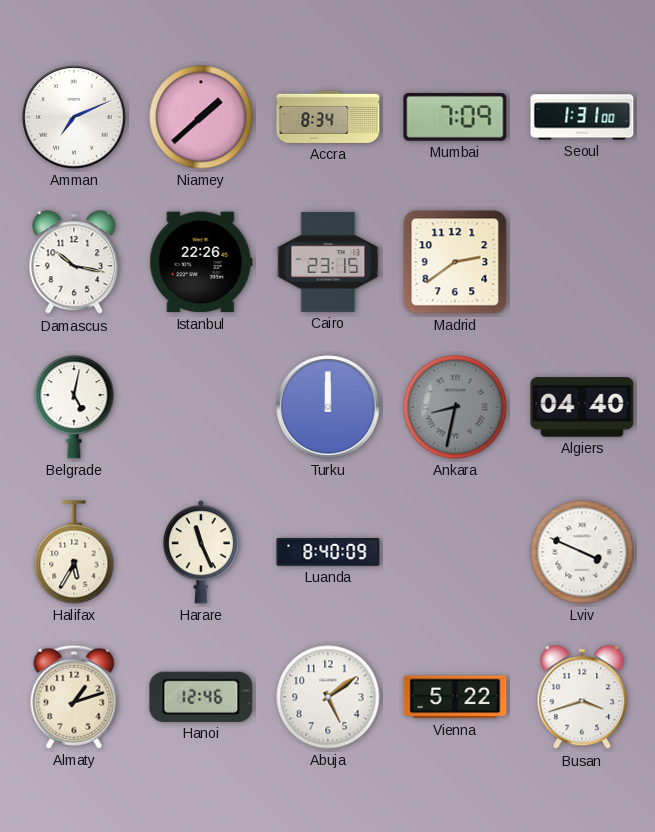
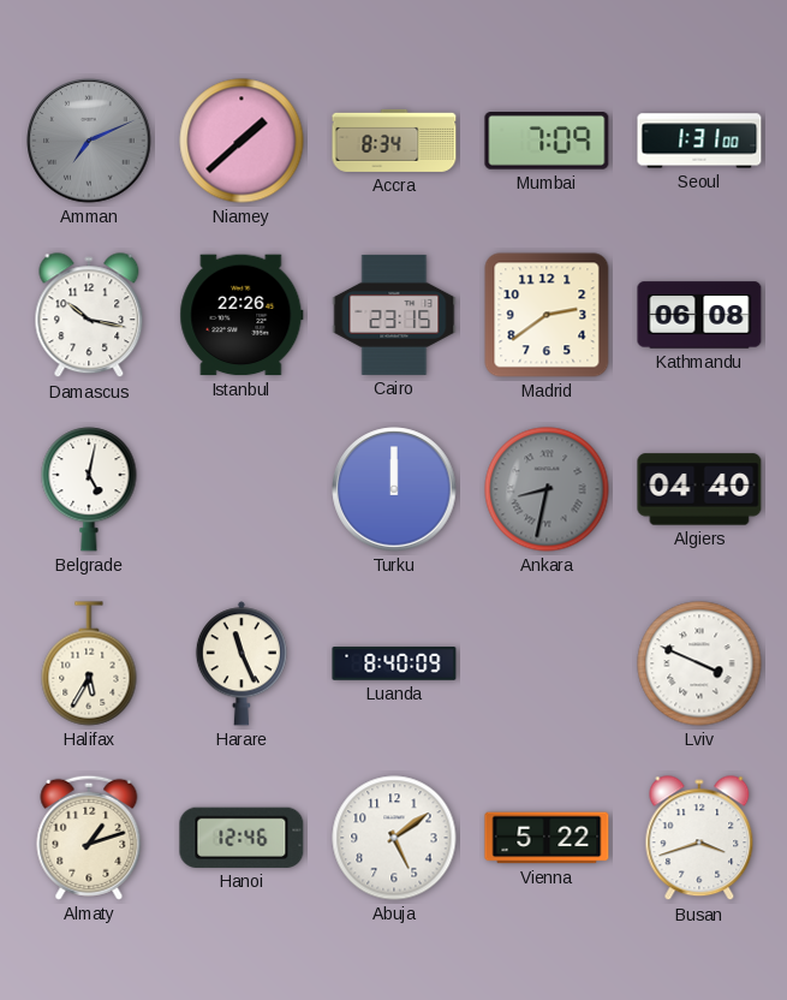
Amman dial: white -> grey
Kathmandu: none -> 06:08
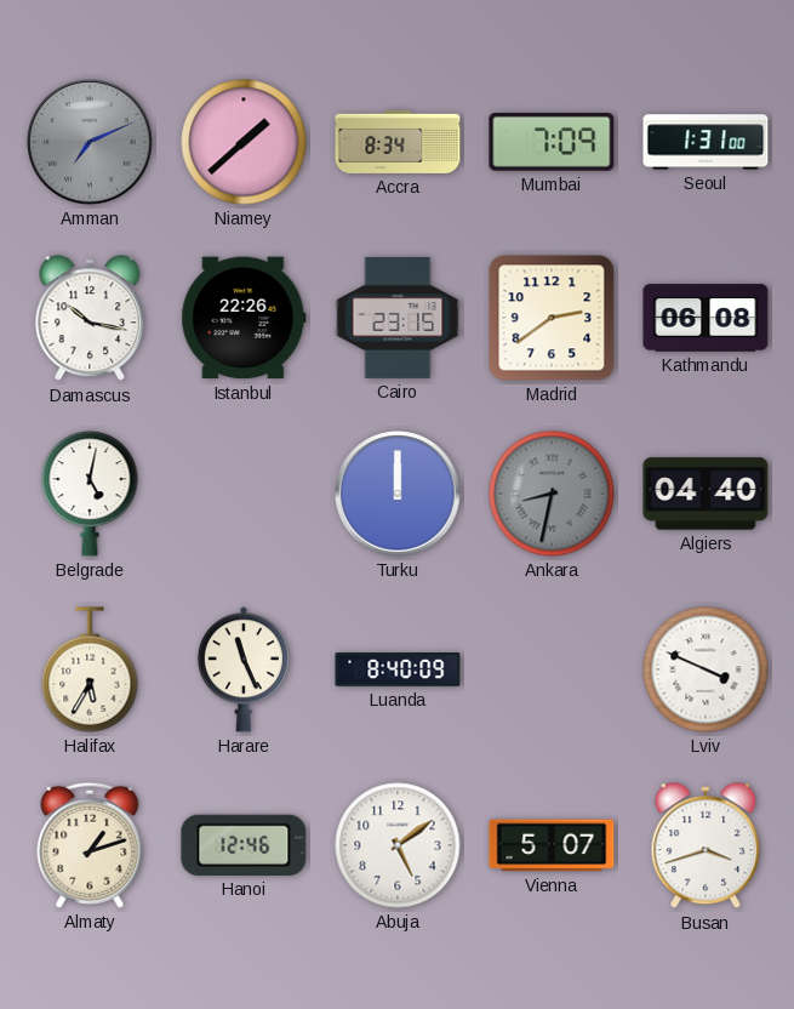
Vienna: 5:22 -> 5:07
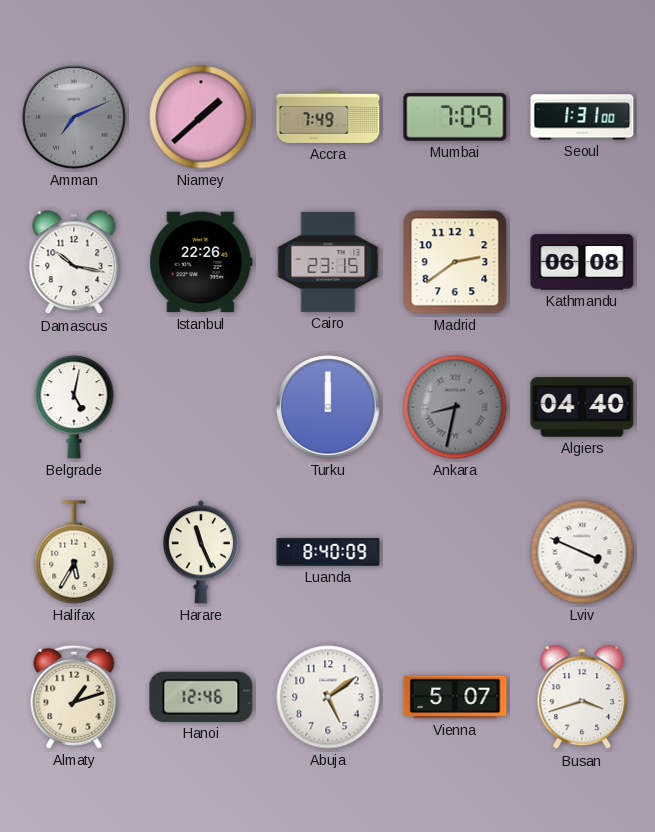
Accra: 8:34 -> 7:49
